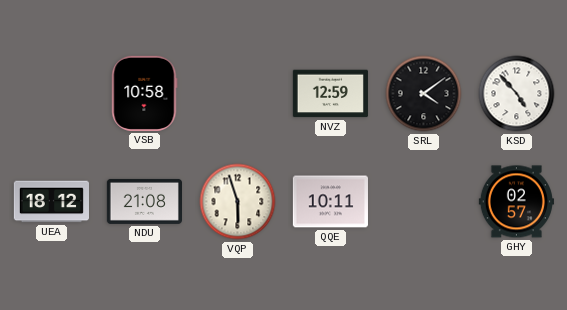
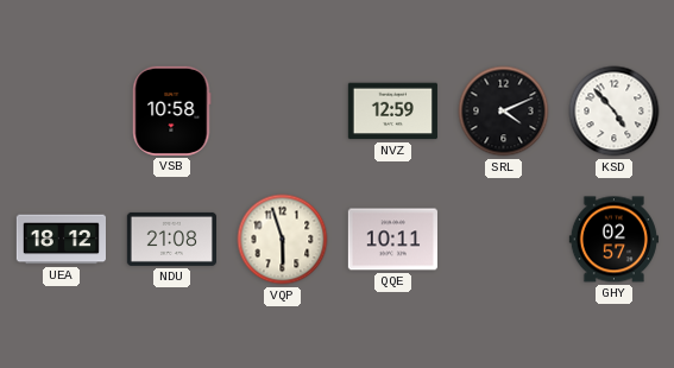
SRL: 4:09 -> 4:11
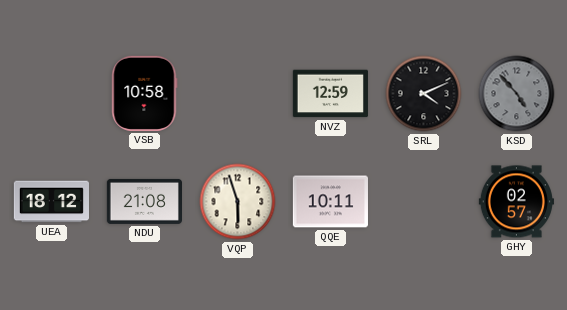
KSD dial: white -> grey
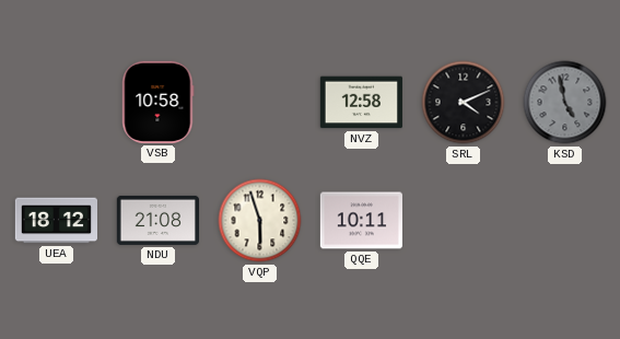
NVZ: 12:59 -> 12:58
KSD: 4:53 -> 4:58
GHY: 02:57 -> none
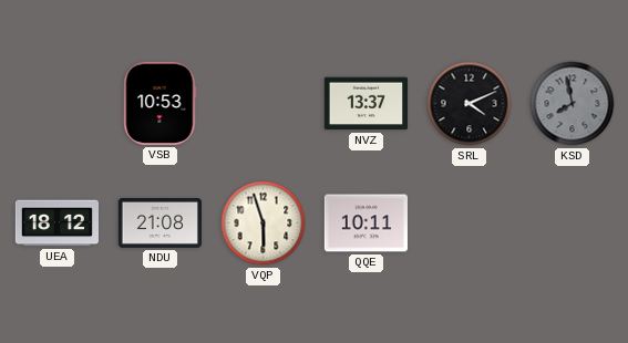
VSB: 10:58 -> 10:53
NVZ: 12:58 -> 13:37
KSD: 4:58 -> 7:58
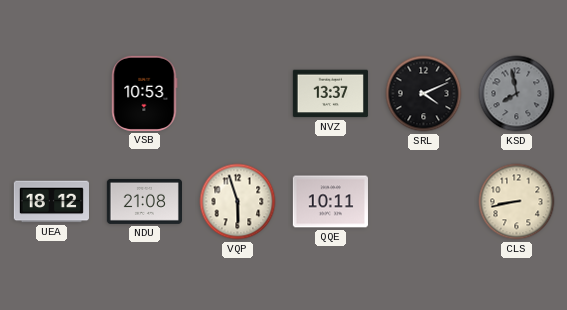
CLS: none -> 8:43
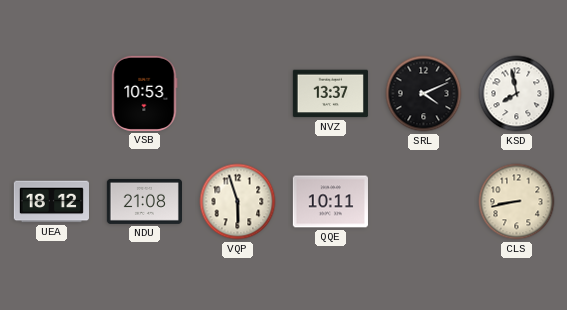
KSD dial: grey -> white
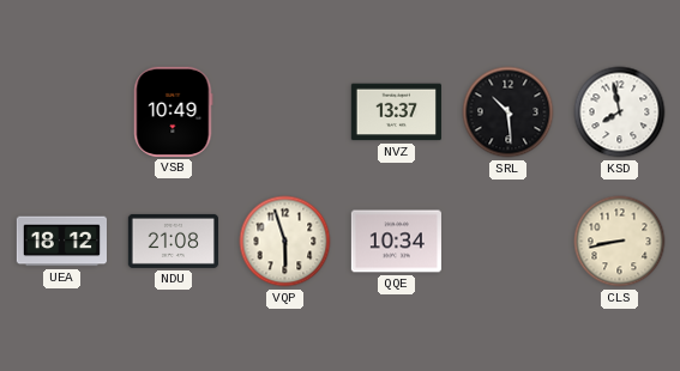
VSB: 10:53 -> 10:49
SRL: 4:11 -> 10:29
QQE: 10:11 -> 10:34
